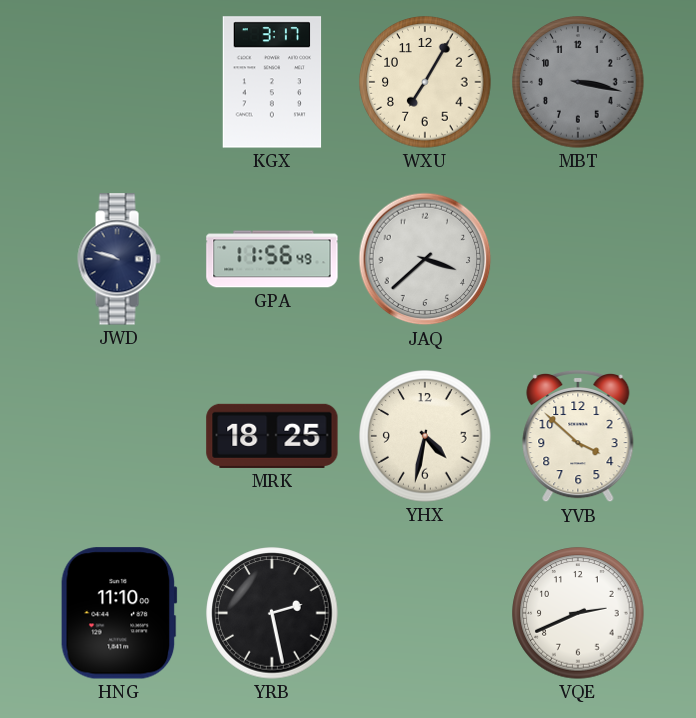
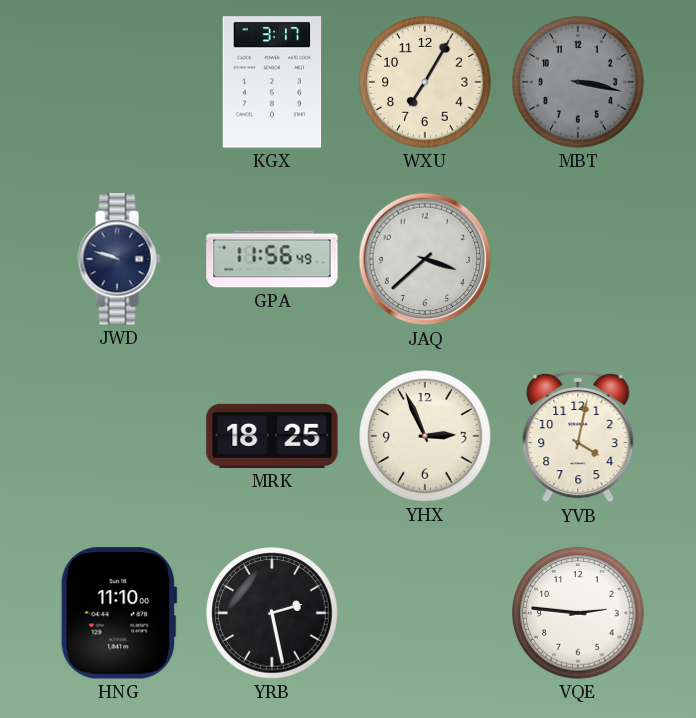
YHX: 4:32 -> 2:56
YVB: 3:52 -> 4:02
VQE: 2:41 -> 2:46
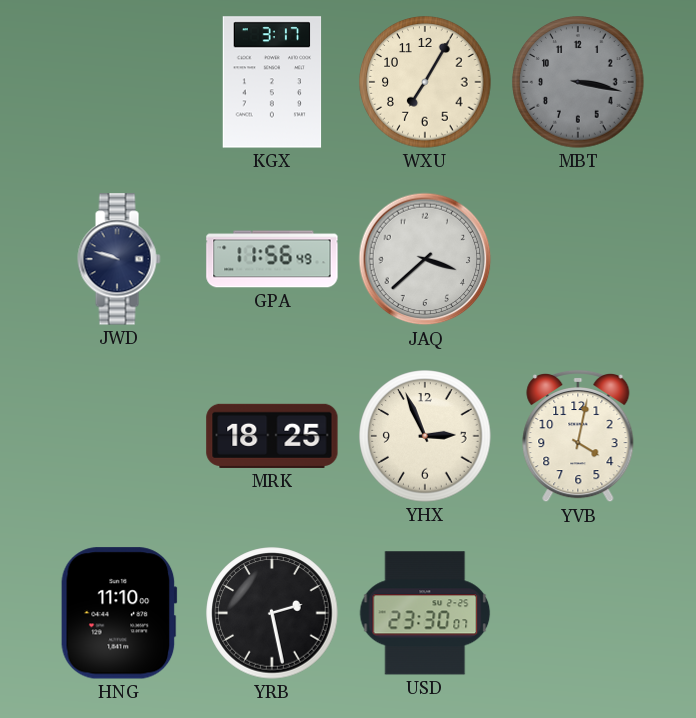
USD: none -> 23:30
VQE: 2:46 -> none
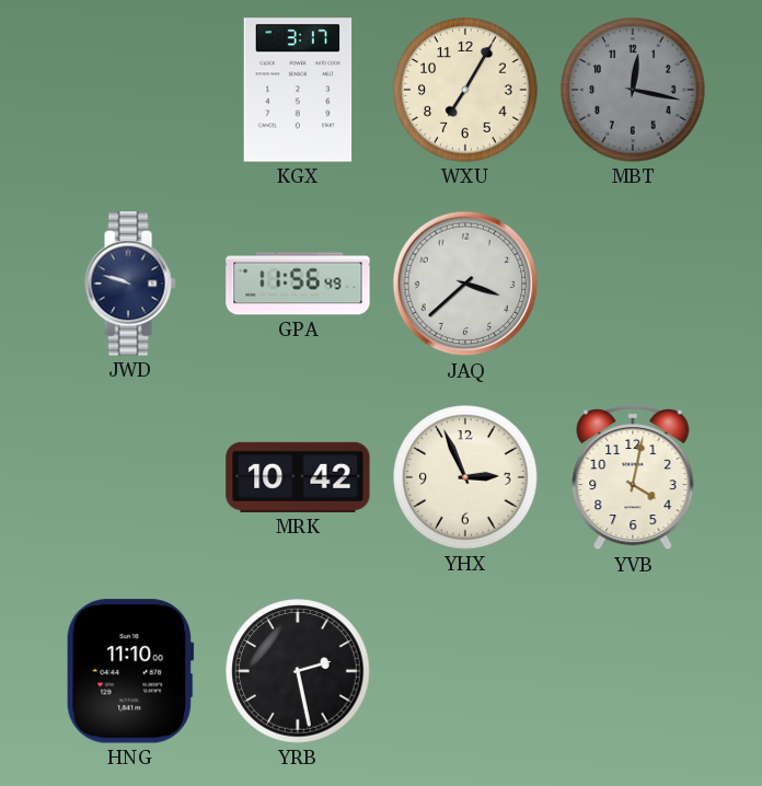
MBT: 3:17 -> 12:17
MRK: 18:25 -> 10:42
USD: 23:30 -> none
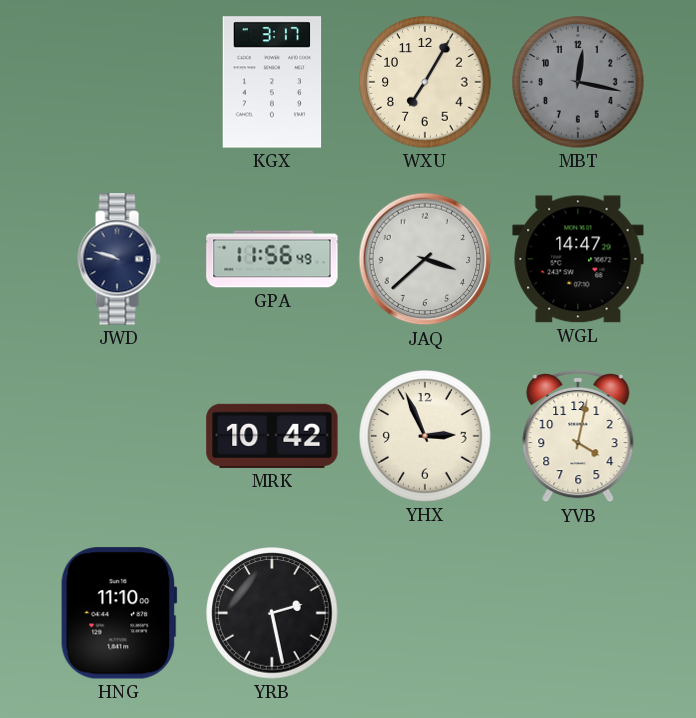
WGL: none -> 14:47
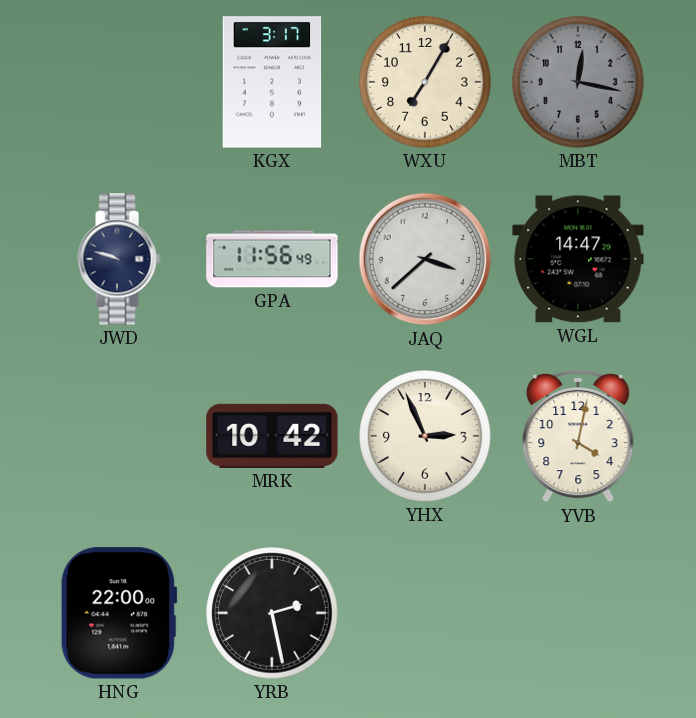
HNG: 11:10 -> 22:00
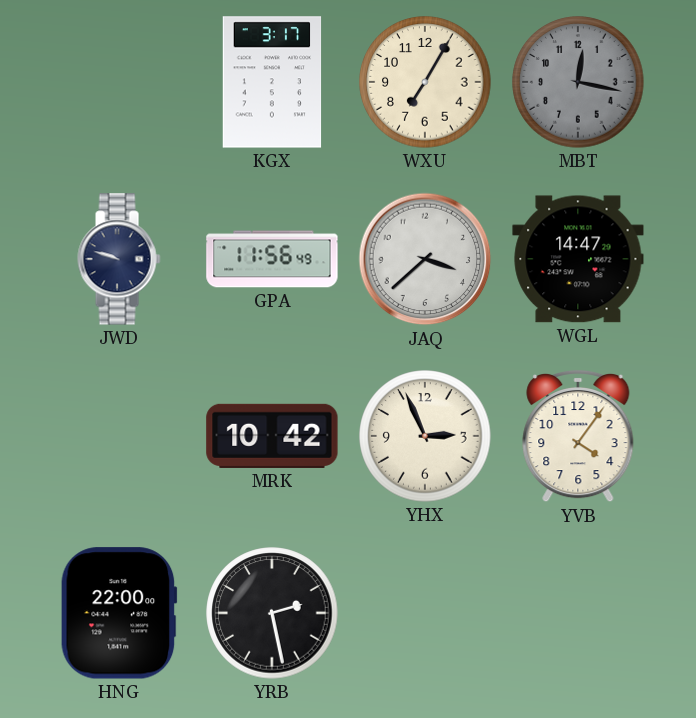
YVB: 4:02 -> 4:06
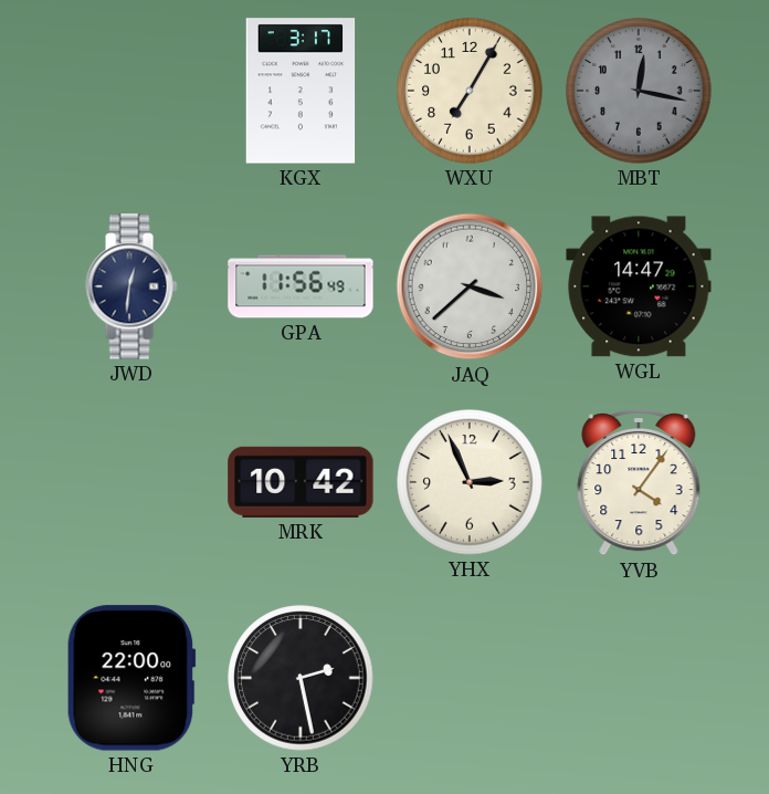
JWD: 9:48 -> 12:31
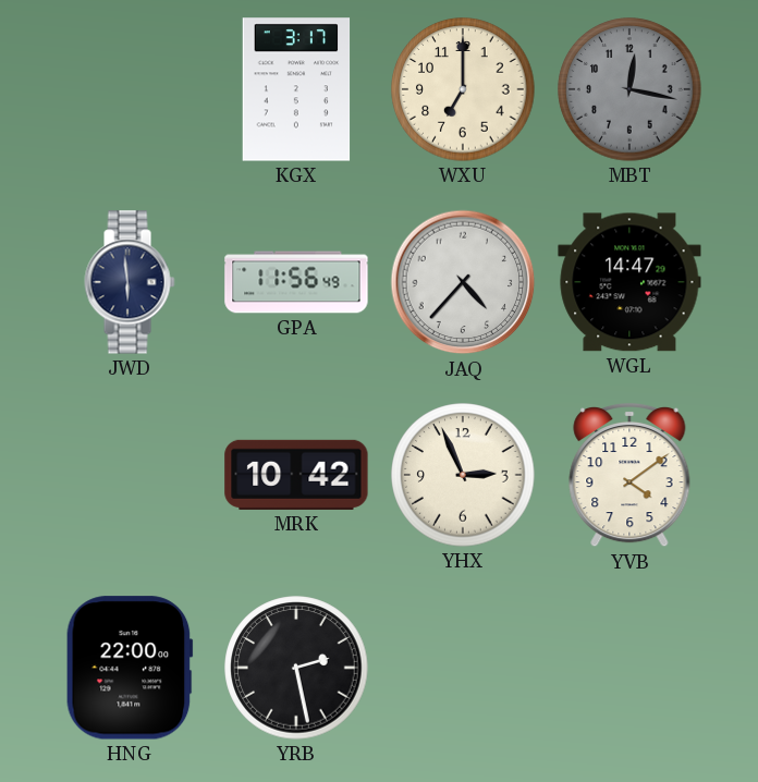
WXU: 7:05 -> 7:00
JWD: 12:31 -> 5:59
JAQ: 3:38 -> 4:37
YVB: 4:06 -> 4:09
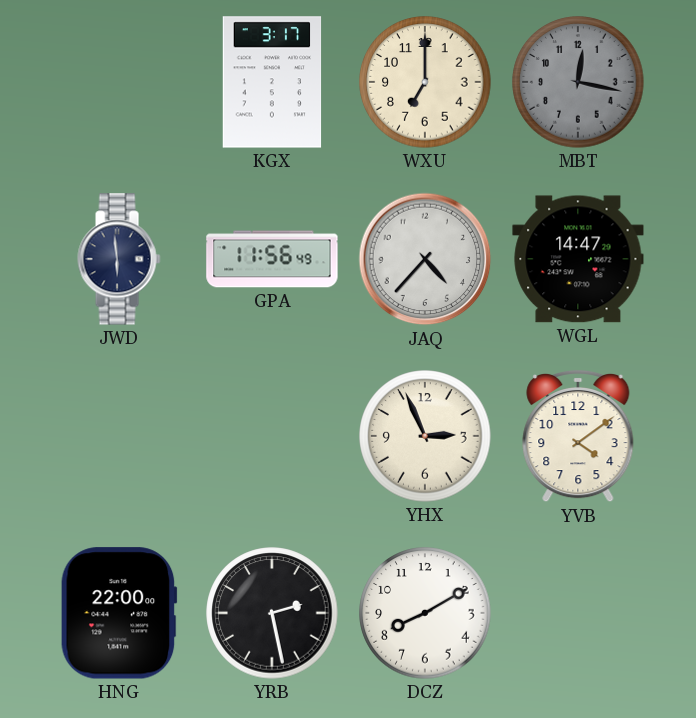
MRK: 10:42 -> none
DCZ: none -> 8:10
